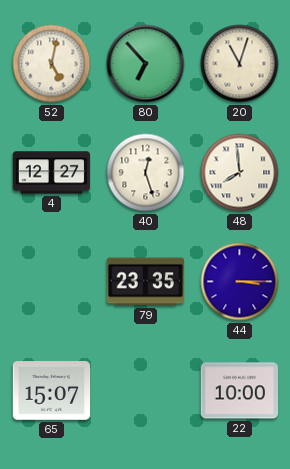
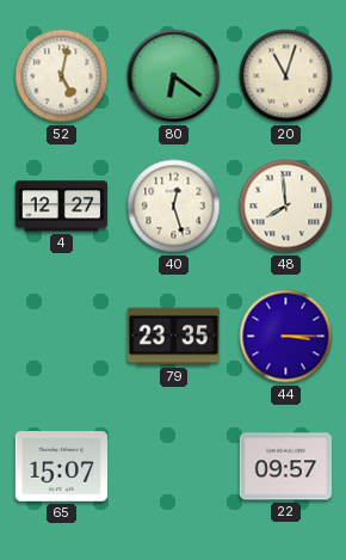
80: 6:53 -> 6:21
22: 10:00 -> 09:57
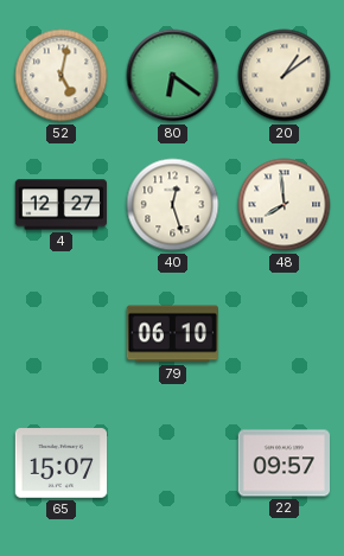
20: 11:03 -> 1:09
79: 23:35 -> 06:10
44: 3:15 -> none
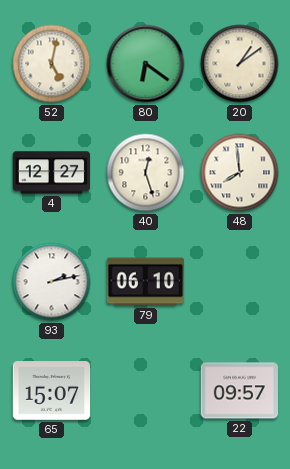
93: none -> 2:13
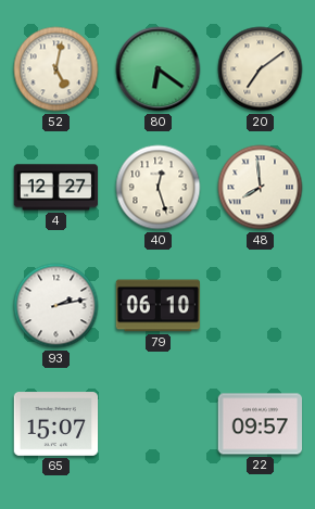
20: 1:09 -> 7:09
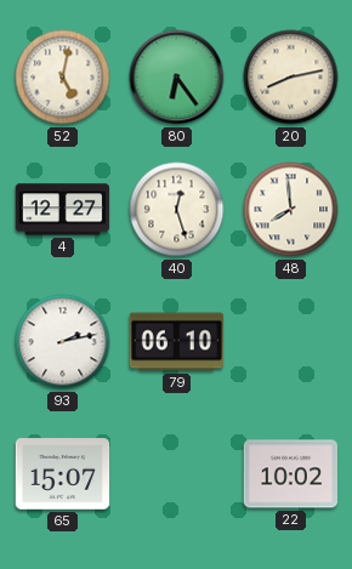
80: 6:21 -> 6:24
20: 7:09 -> 8:13
22: 09:57 -> 10:02
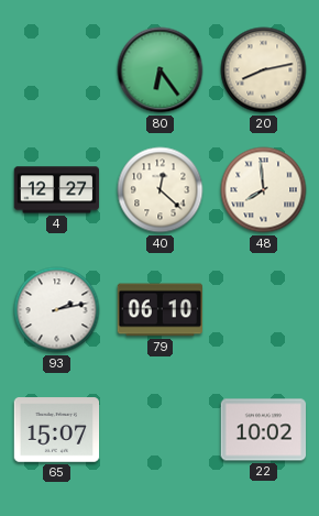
52: 5:02 -> none
40: 12:27 -> 12:22
